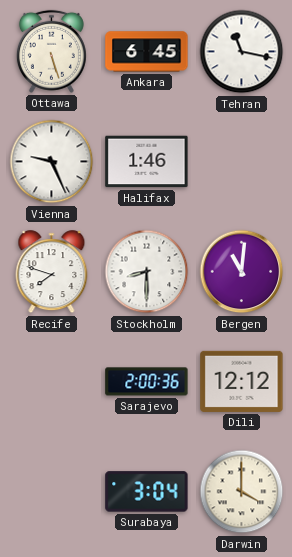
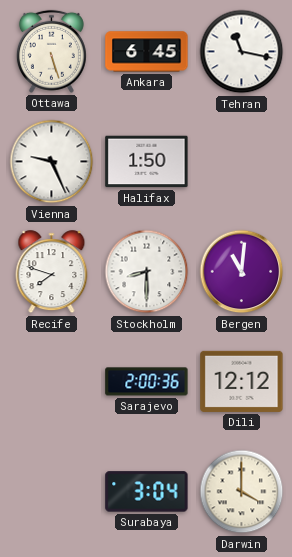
Halifax: 1:46 -> 1:50
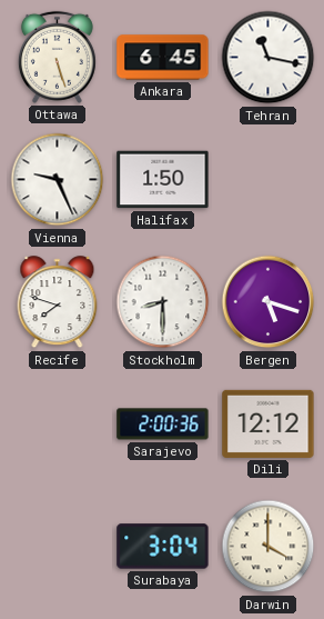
Bergen: 11:01 -> 5:18
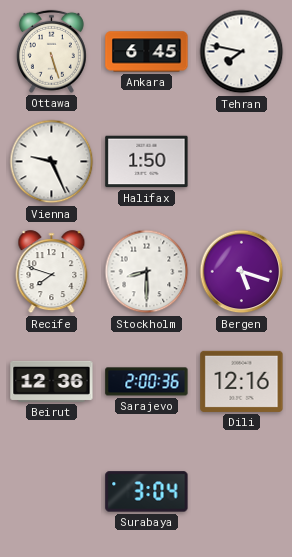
Tehran: 11:17 -> 7:47
Beirut: none -> 12:36
Dili: 12:12 -> 12:16
Darwin: 4:00 -> none
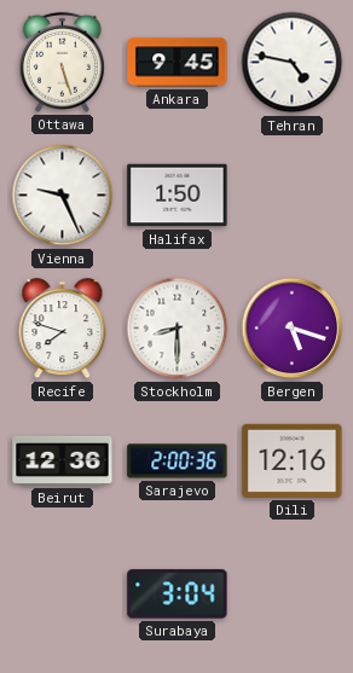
Ankara: 6:45 -> 9:45
Tehran: 7:47 -> 4:47
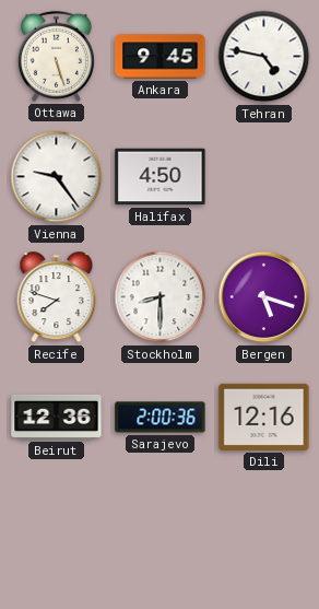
Vienna: 9:26 -> 9:24
Halifax: 1:50 -> 4:50
Surabaya: 3:04 -> none
